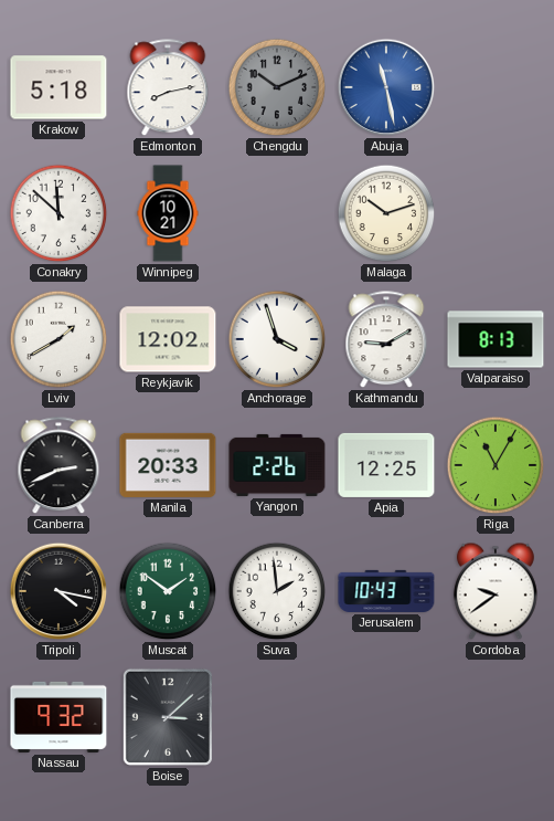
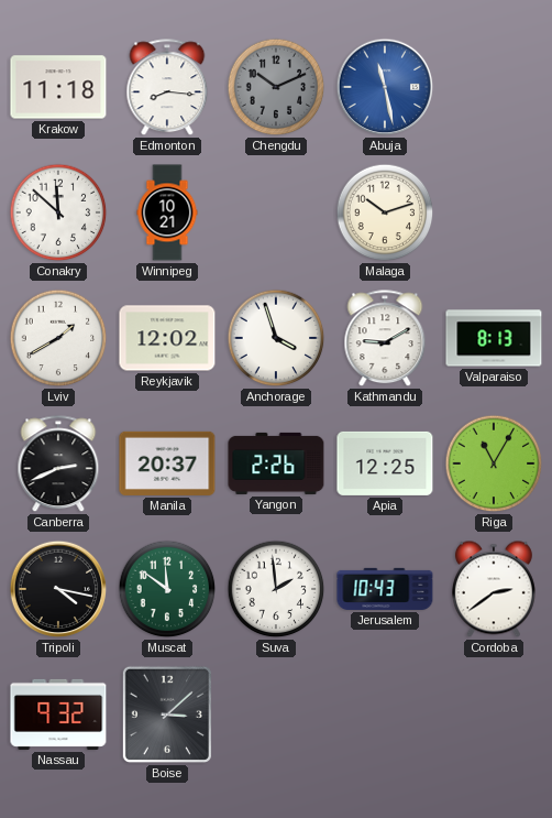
Krakow: 5:18 -> 11:18
Edmonton: 8:13 -> 8:16
Manila: 20:33 -> 20:37
Muscat: 1:51 -> 11:51
Cordoba: 9:39 -> 2:39
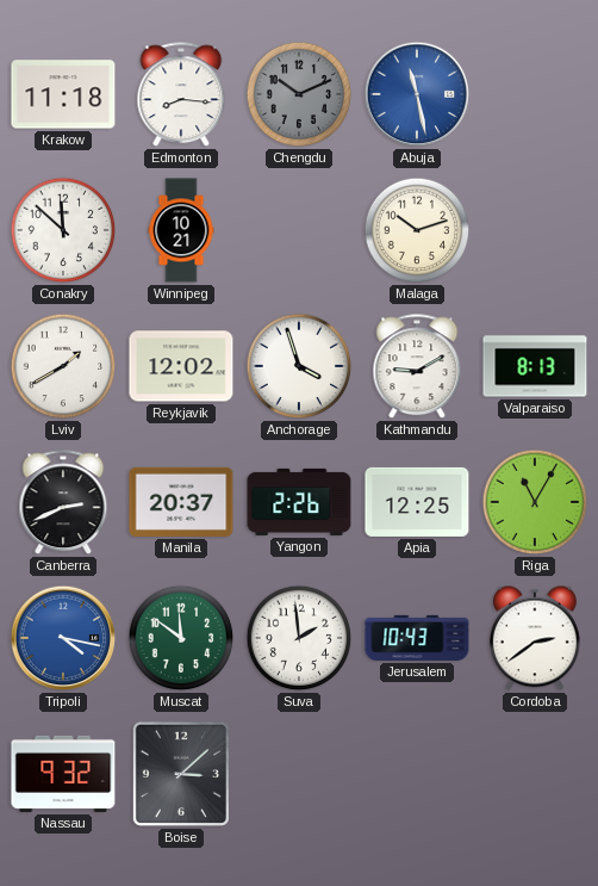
Tripoli dial: black -> blue
